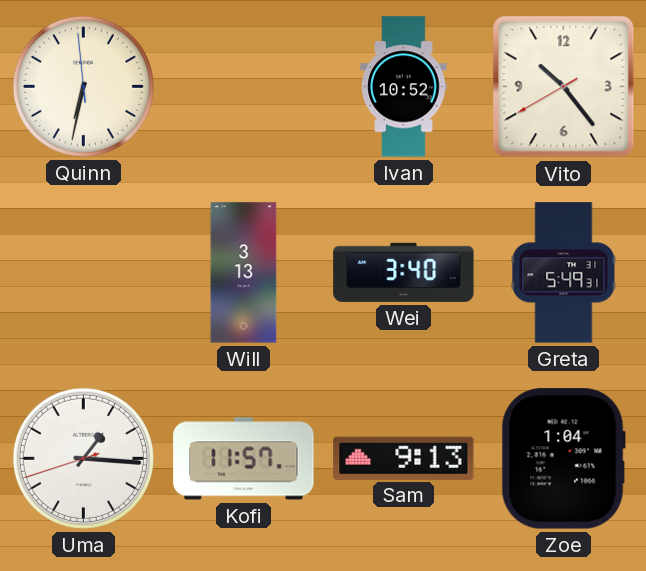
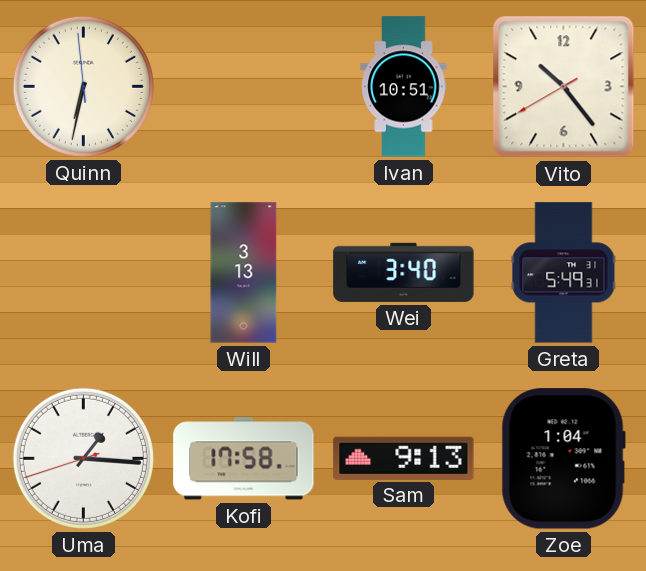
Ivan: 10:52 -> 10:51
Kofi: 11:57 -> 17:58
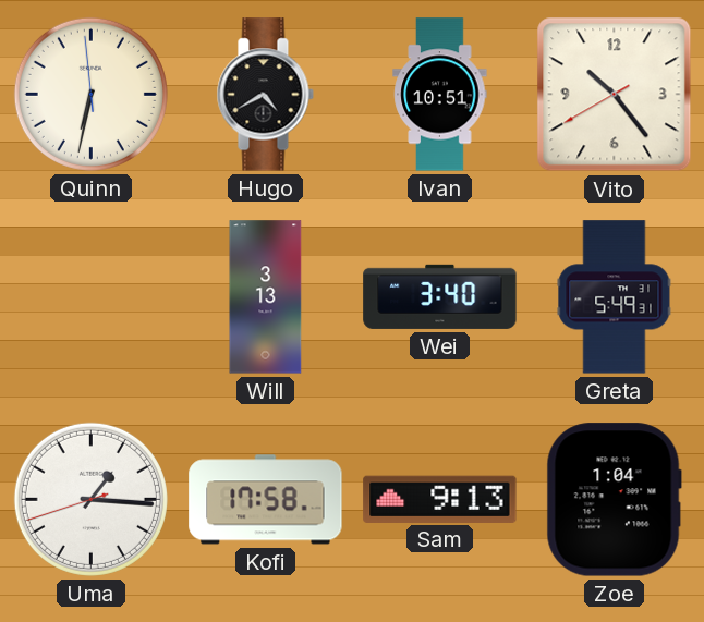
Hugo: none -> 4:40
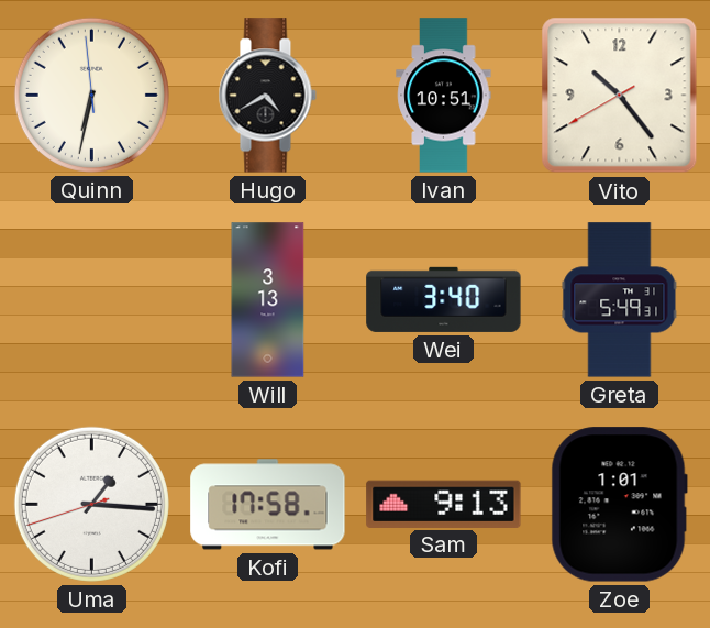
Zoe: 1:04 -> 1:01
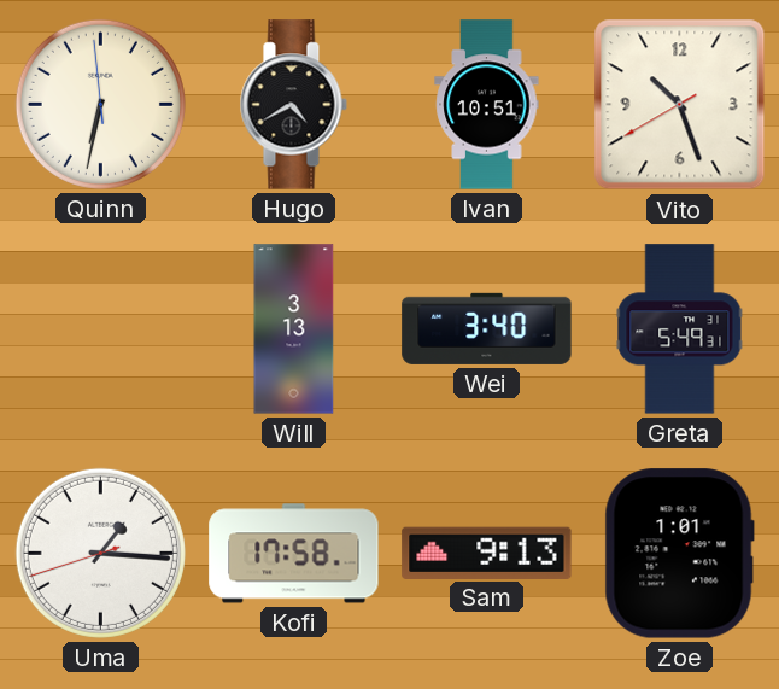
Vito: 10:23 -> 10:26
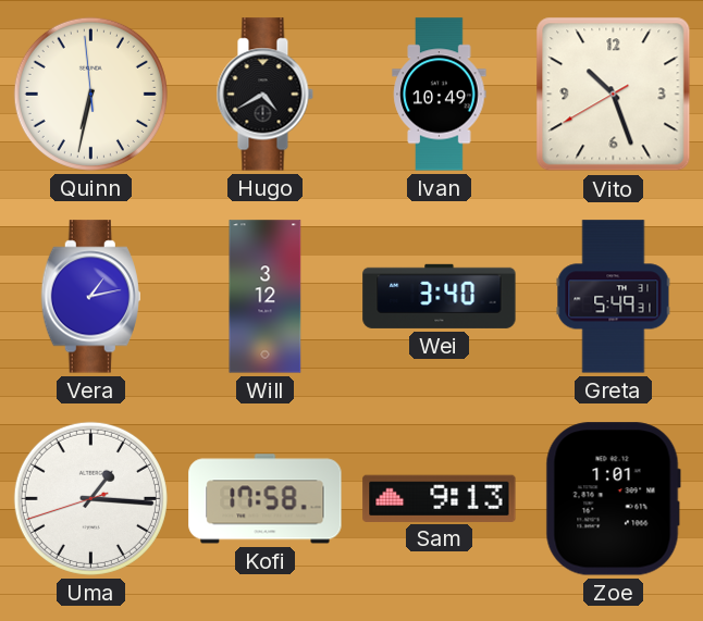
Ivan: 10:51 -> 10:49
Vera: none -> 1:13
Will: 3:13 -> 3:12
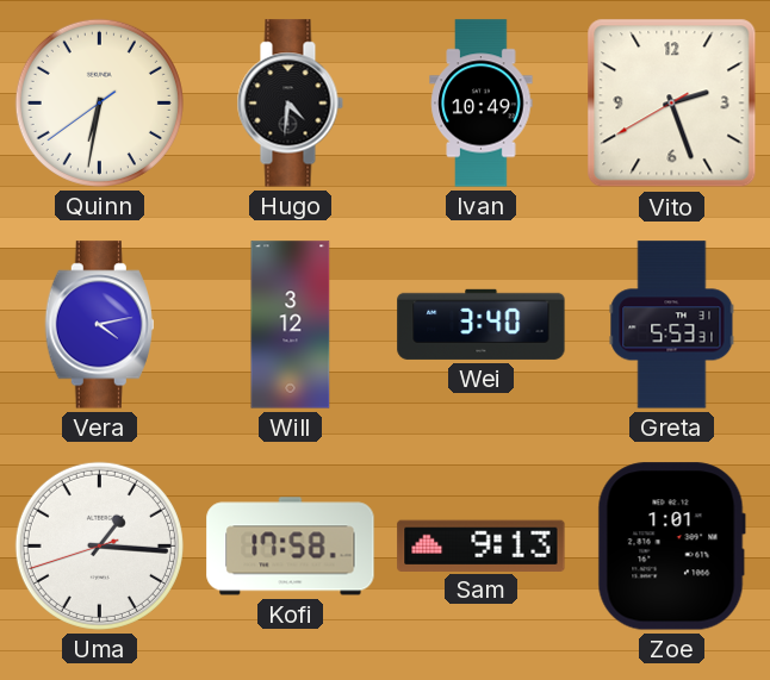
Quinn: 6:31:59 -> 6:31:39
Hugo: 4:40 -> 4:31
Vito: 10:26 -> 2:26
Vera: 1:13 -> 4:13
Greta: 5:49 -> 5:53
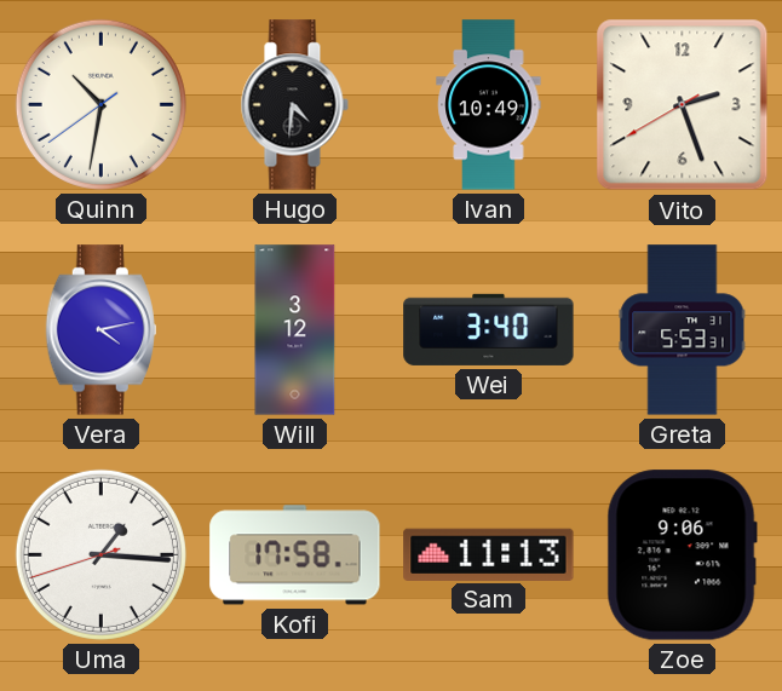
Quinn: 6:31 -> 10:31
Sam: 9:13 -> 11:13
Zoe: 1:01 -> 9:06
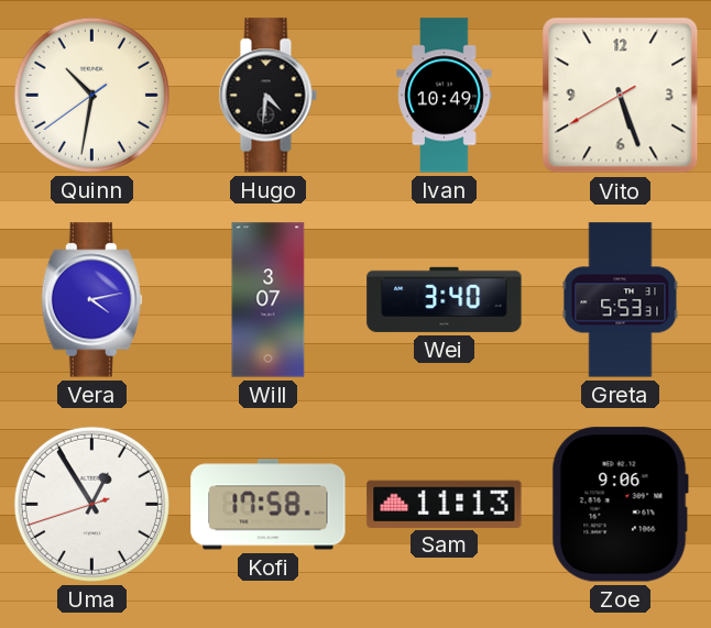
Vito: 2:26 -> 5:26
Will: 3:12 -> 3:07
Uma: 1:15 -> 12:54
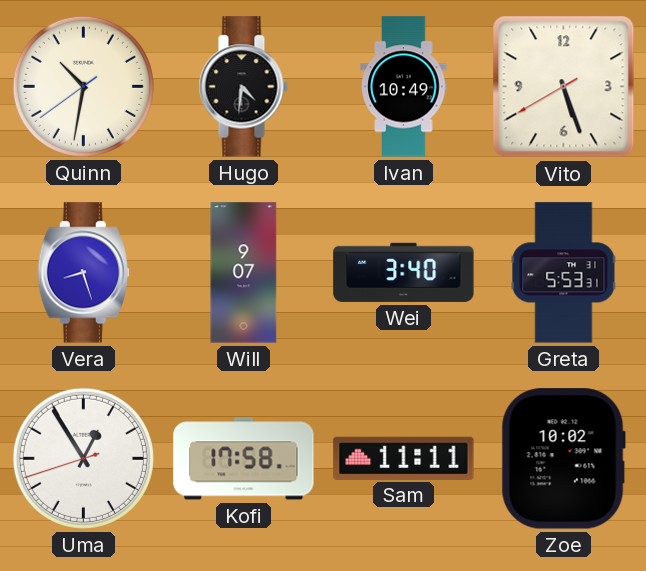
Vera: 4:13 -> 8:27
Will: 3:07 -> 9:07
Sam: 11:13 -> 11:11
Zoe: 9:06 -> 10:02
